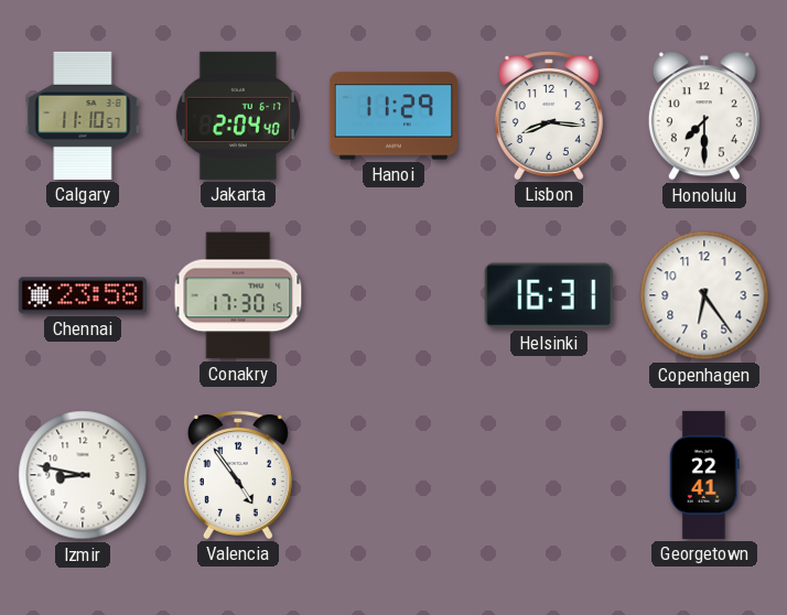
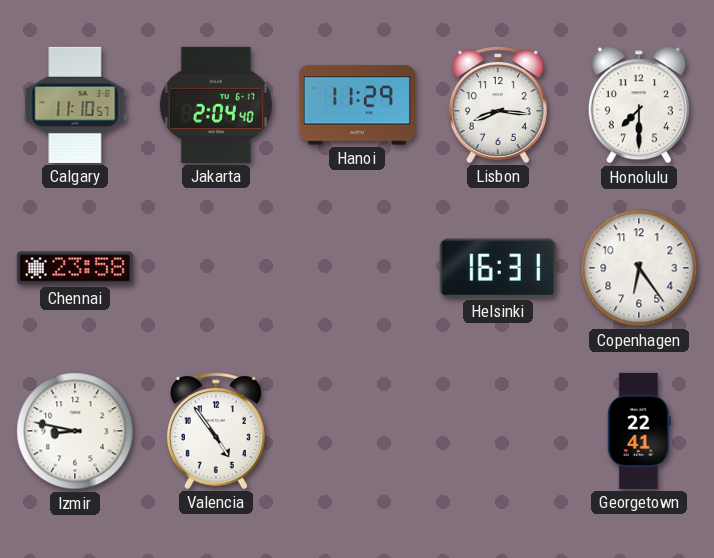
Conakry: 17:30 -> none
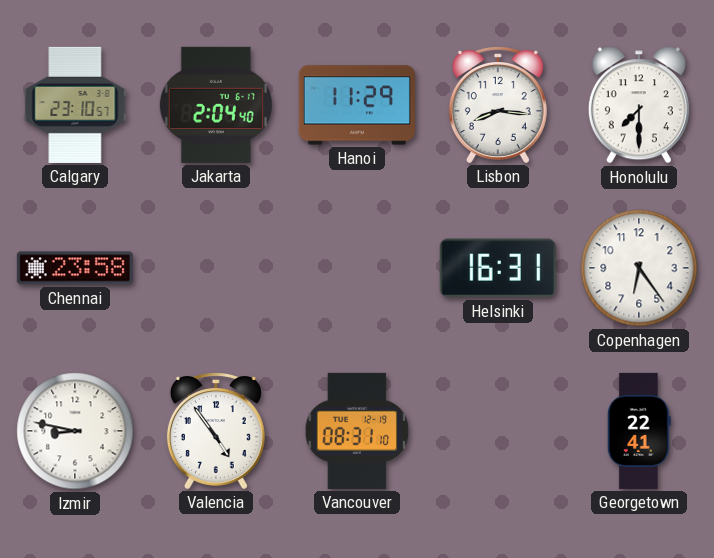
Calgary: 11:10 -> 23:10
Vancouver: none -> 08:31
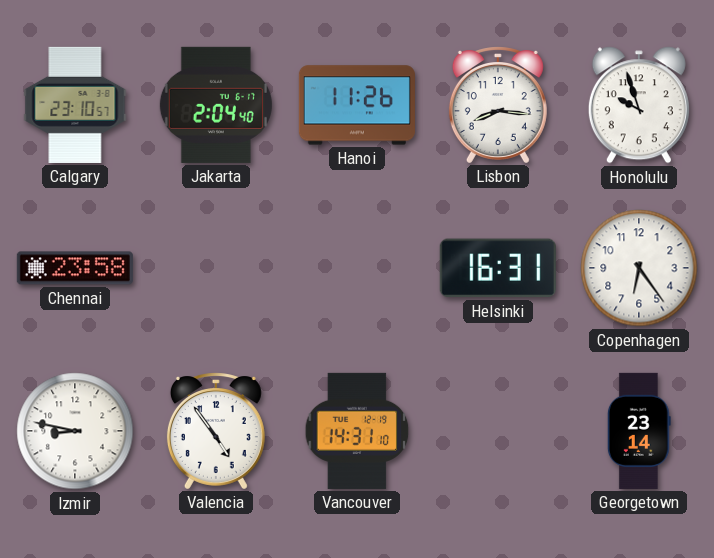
Hanoi: 11:29 -> 11:26
Honolulu: 7:30 -> 9:57
Vancouver: 08:31 -> 14:31
Georgetown: 22:41 -> 23:14
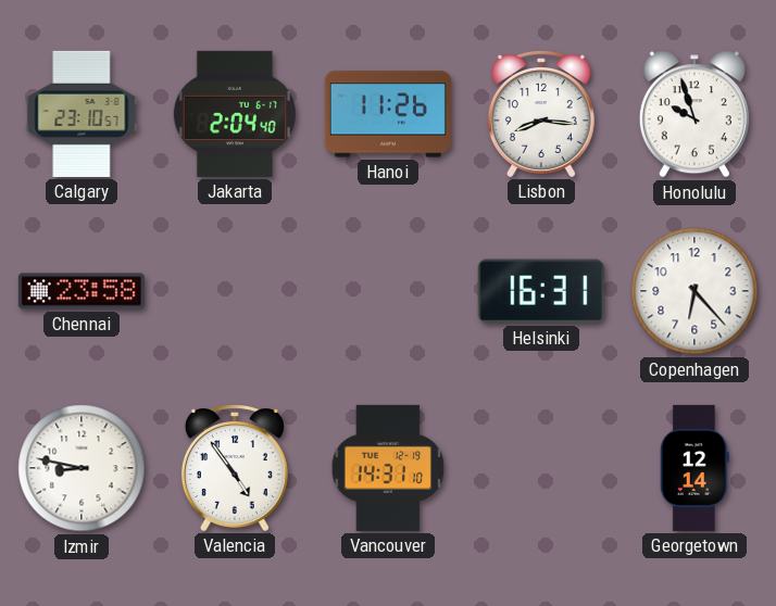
Copenhagen: 6:24 -> 6:23
Georgetown: 23:14 -> 12:14
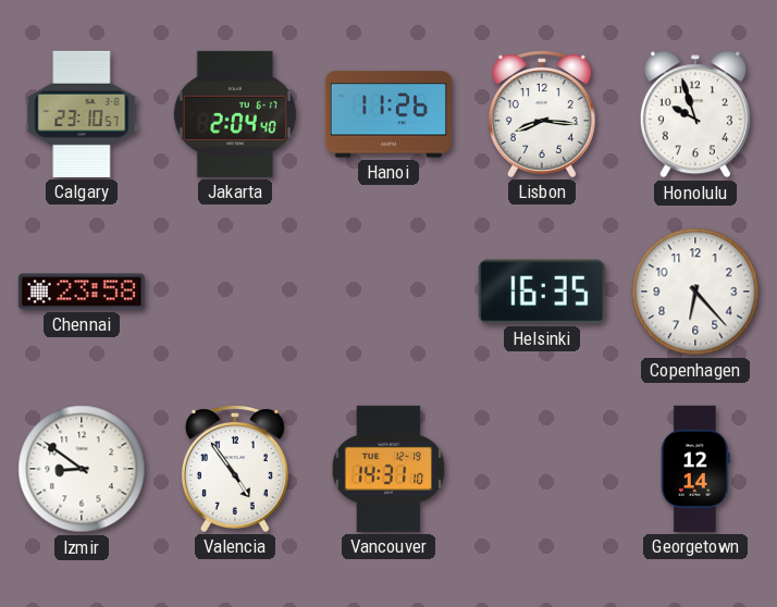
Helsinki: 16:31 -> 16:35
Izmir: 8:47 -> 8:51
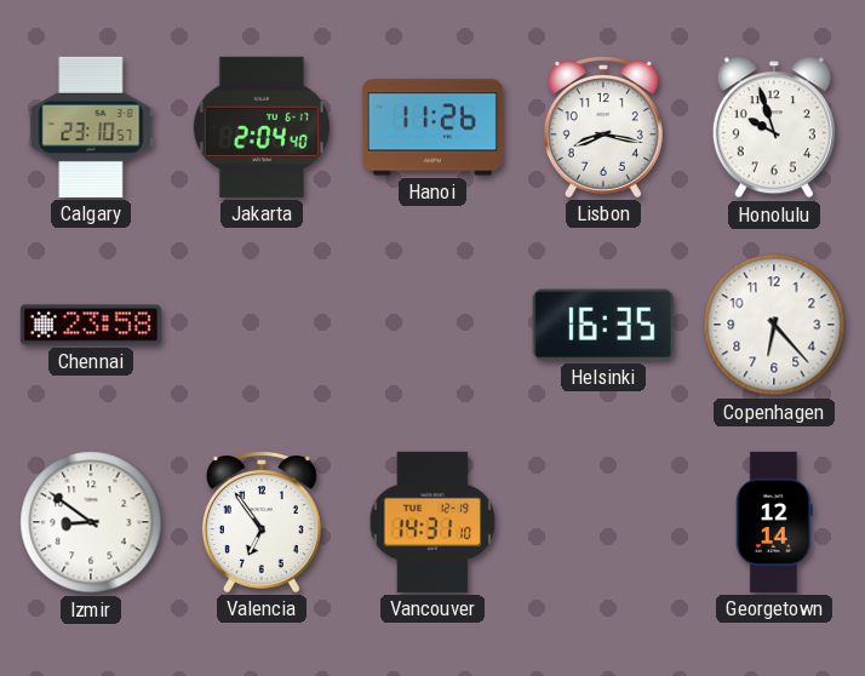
Lisbon: 8:16 -> 8:17
Valencia: 4:54 -> 6:54
